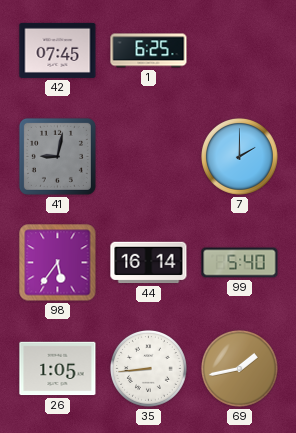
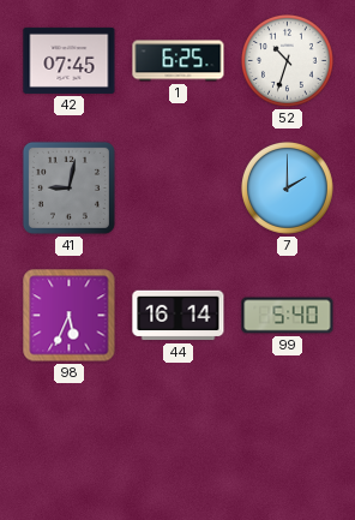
52: none -> 10:33
98: 5:36 -> 5:34
26: 1:05 -> none
35: 8:44 -> none
69: 1:43 -> none
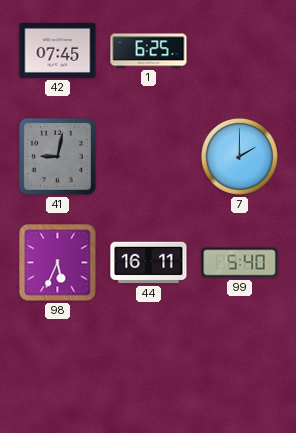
52: 10:33 -> none
44: 16:14 -> 16:11
